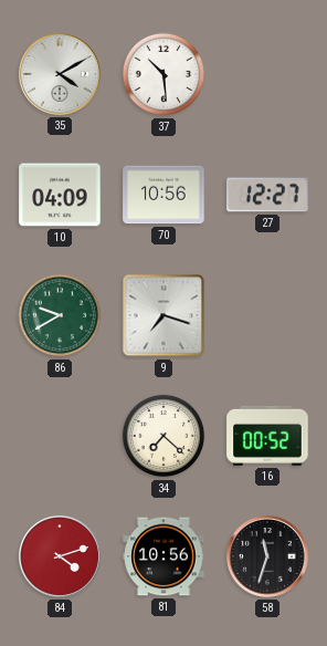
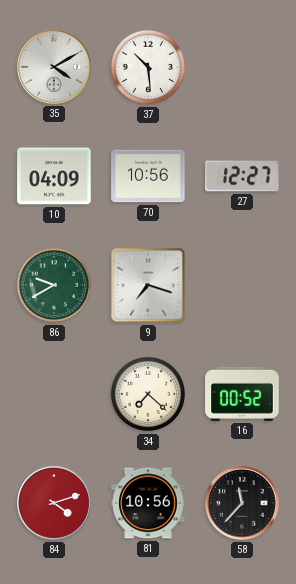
58: 11:33 -> 11:37
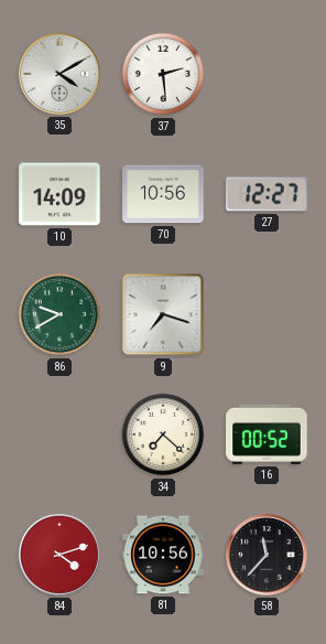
37: 10:29 -> 2:29
10: 04:09 -> 14:09
